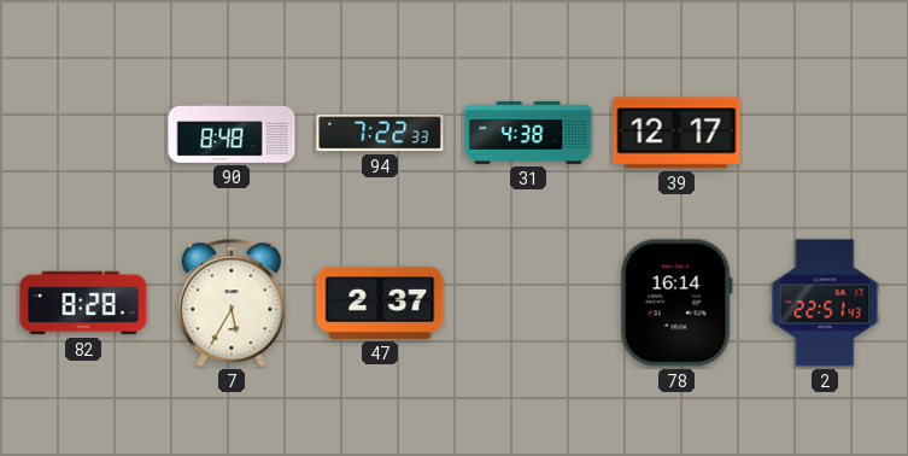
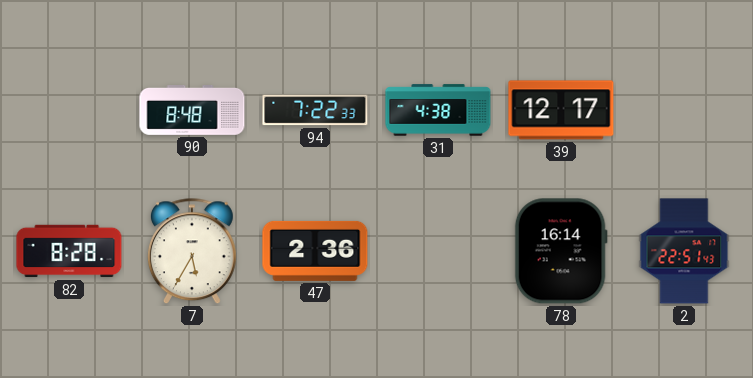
47: 2:37 -> 2:36
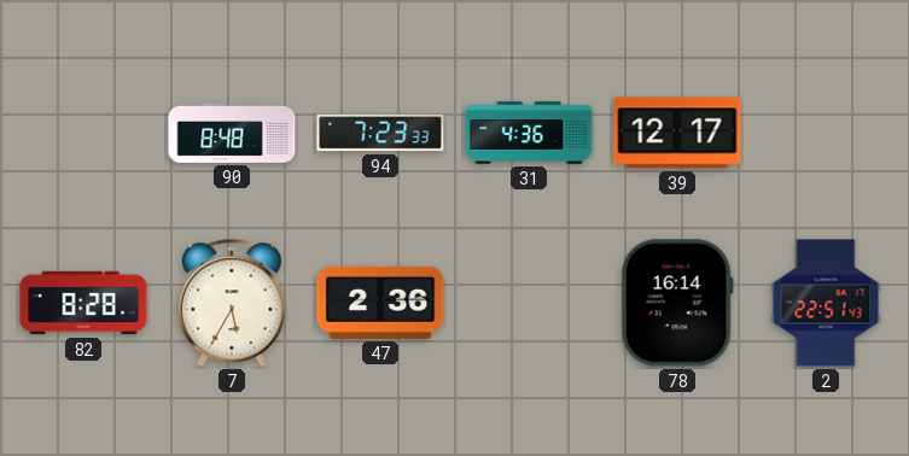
94: 7:22 -> 7:23
31: 4:38 -> 4:36
